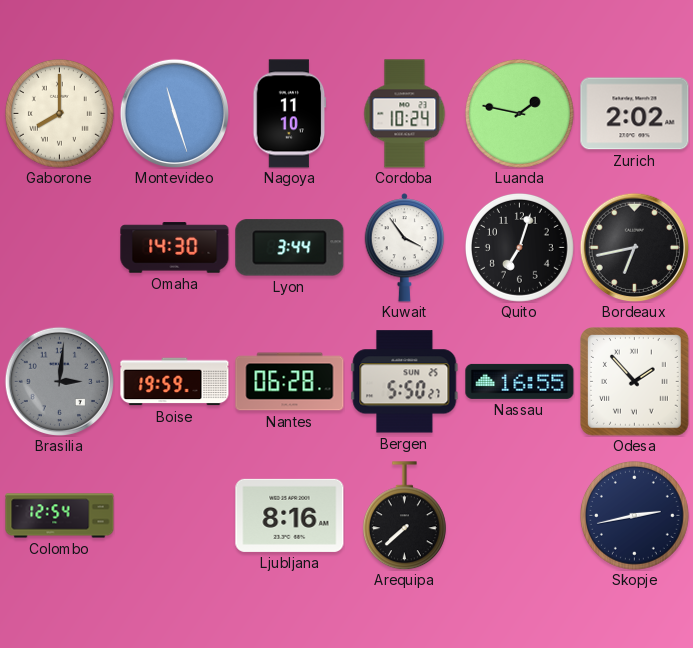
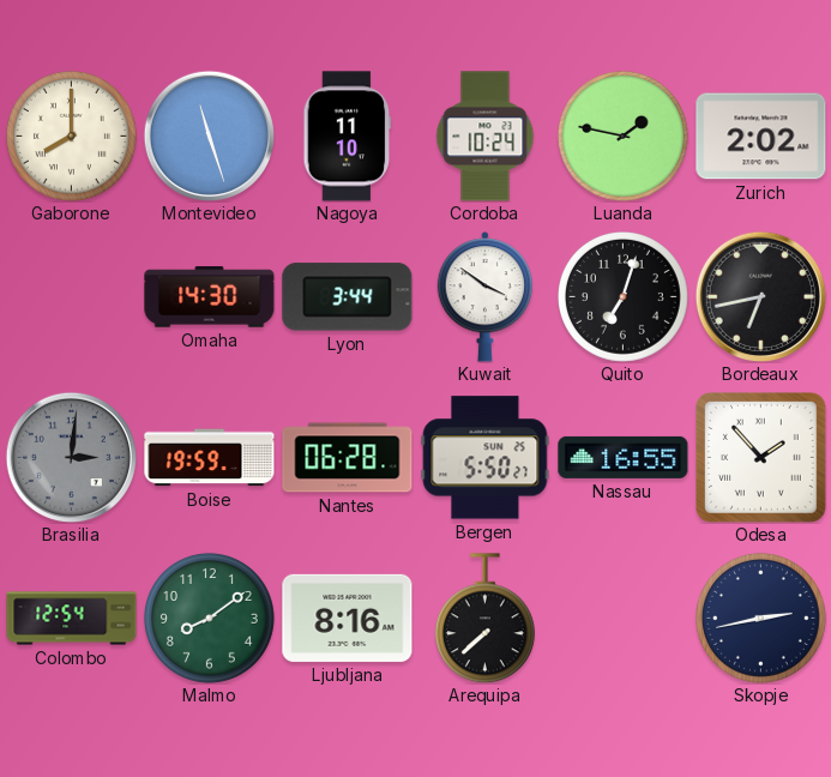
Kuwait: 3:54 -> 3:51
Malmo: none -> 8:09
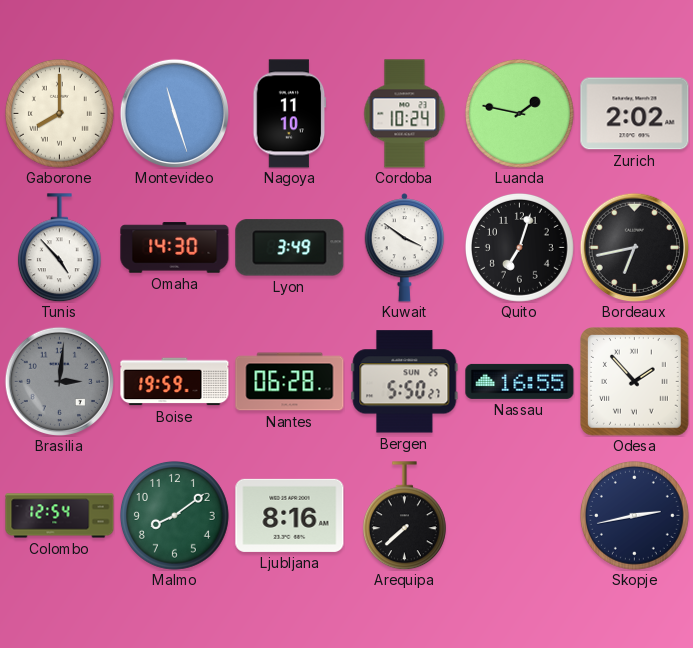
Tunis: none -> 4:53
Lyon: 3:44 -> 3:49
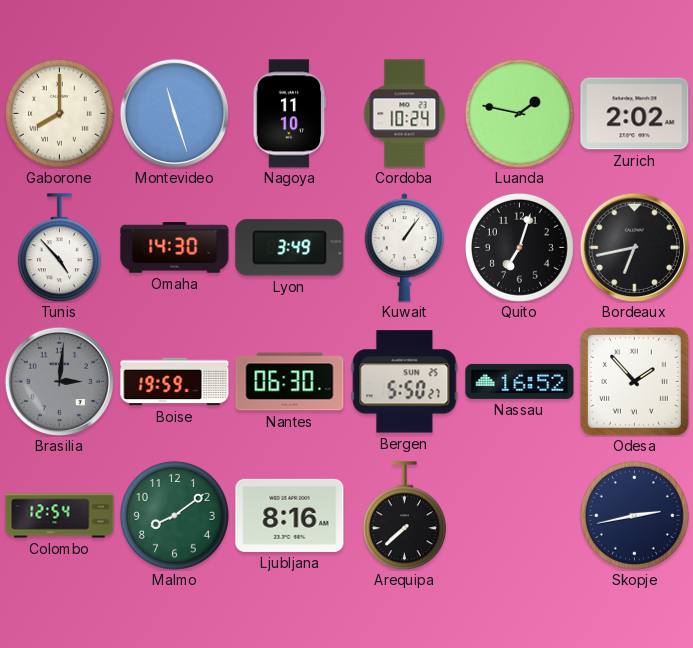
Kuwait: 3:51 -> 1:06
Nantes: 06:28 -> 06:30
Nassau: 16:55 -> 16:52
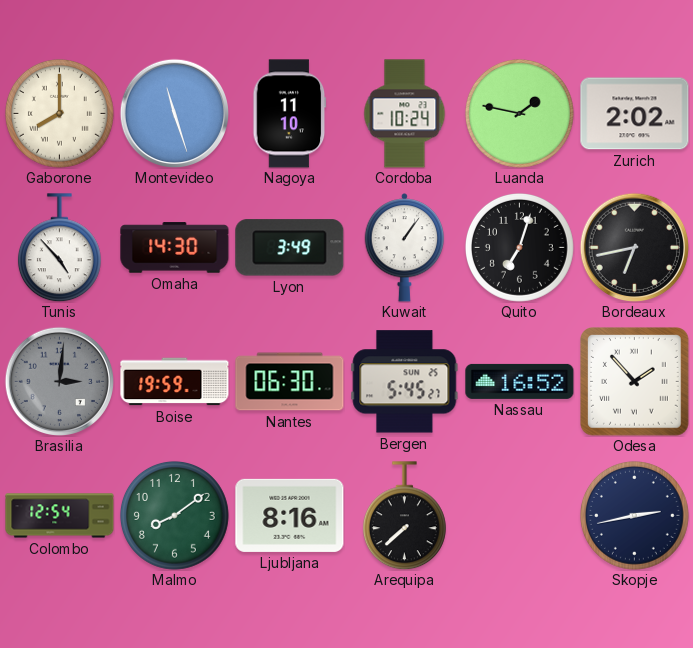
Bergen: 5:50 -> 5:45
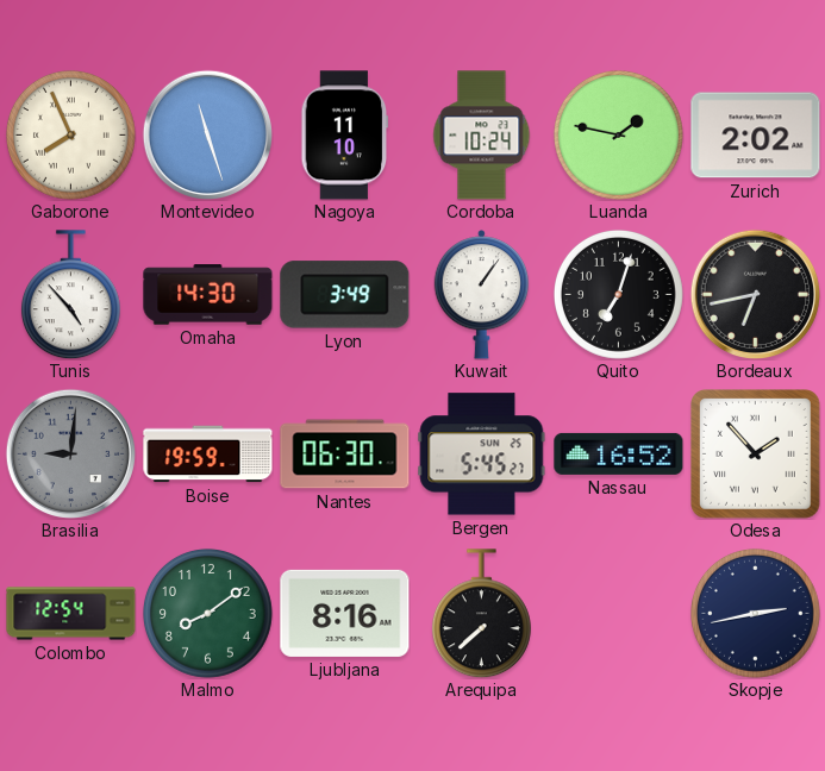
Gaborone: 8:00 -> 7:56
Brasilia: 3:01 -> 9:01
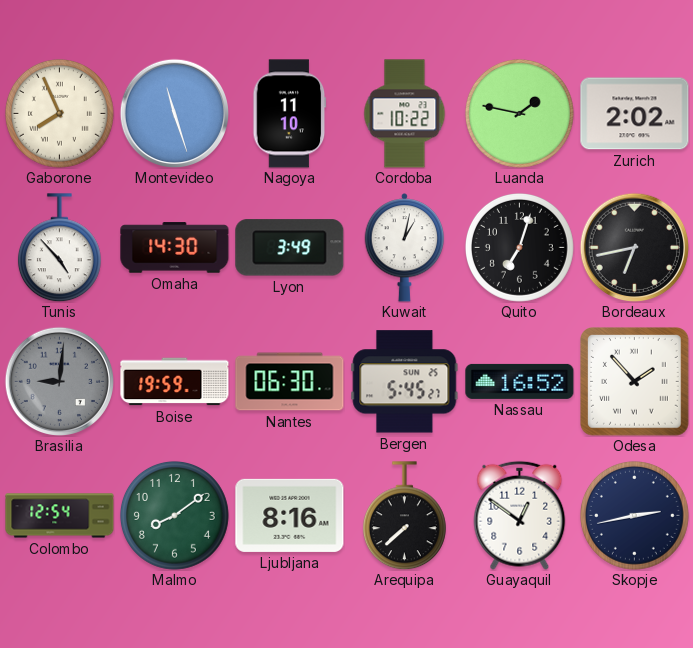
Cordoba: 10:24 -> 10:22
Kuwait: 1:06 -> 1:02
Guayaquil: none -> 12:51
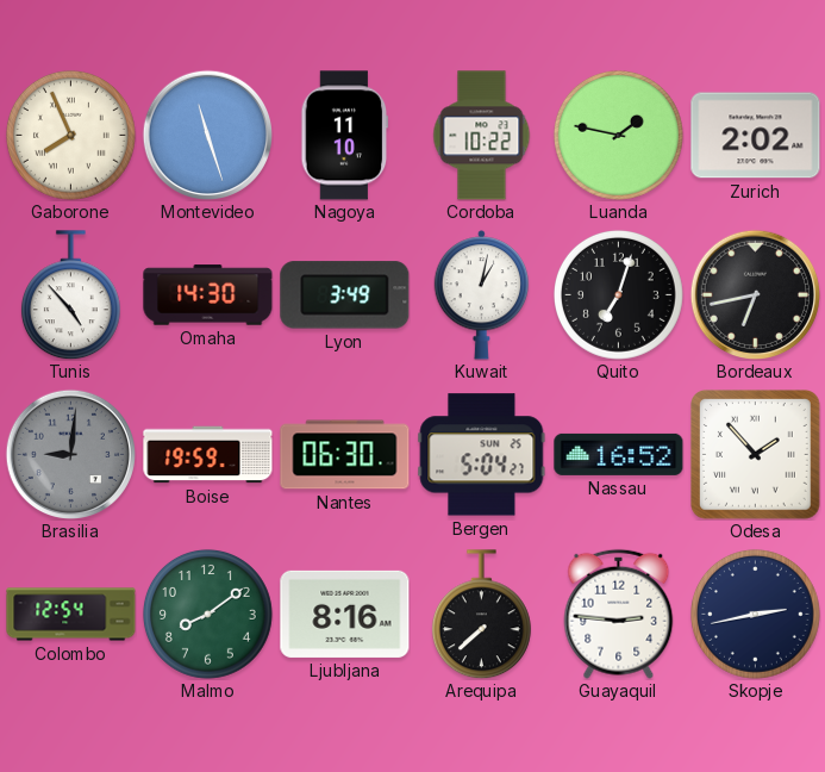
Bergen: 5:45 -> 5:04
Guayaquil: 12:51 -> 2:46
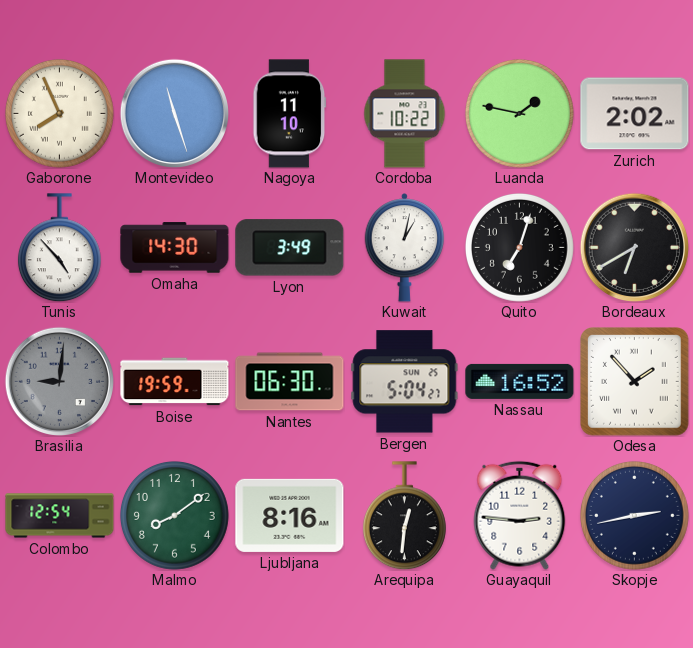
Bordeaux: 6:43 -> 6:40
Arequipa: 7:38 -> 12:31
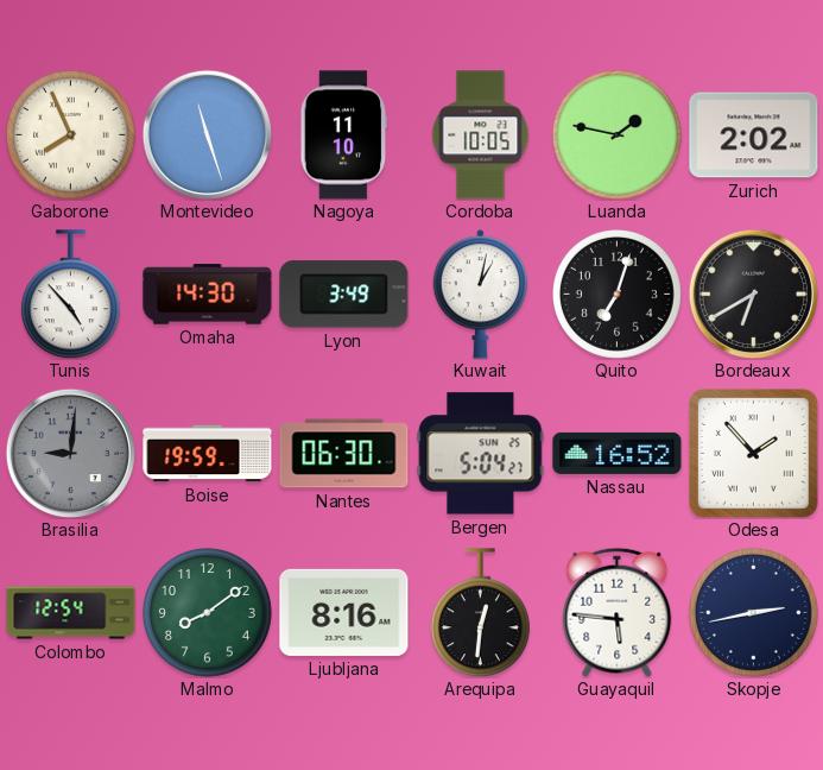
Cordoba: 10:22 -> 10:05
Guayaquil: 2:46 -> 5:46
